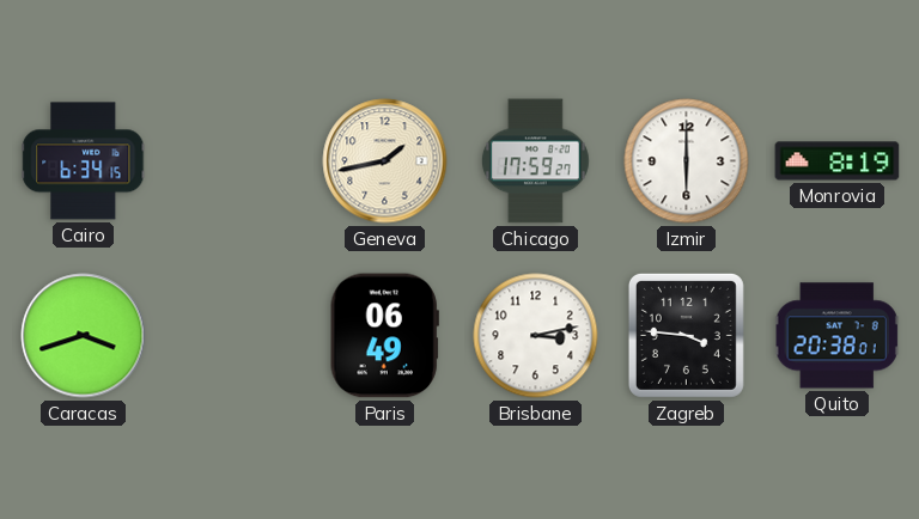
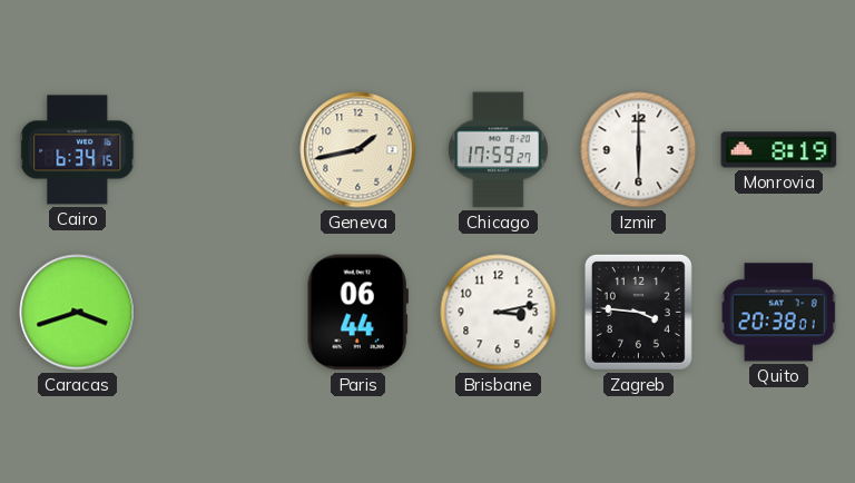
Paris: 06:49 -> 06:44
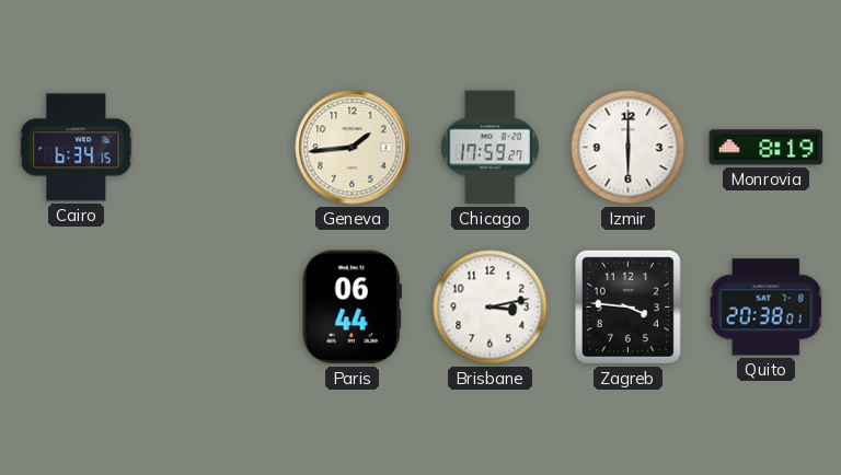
Geneva: 1:43 -> 1:44
Caracas: 3:42 -> none
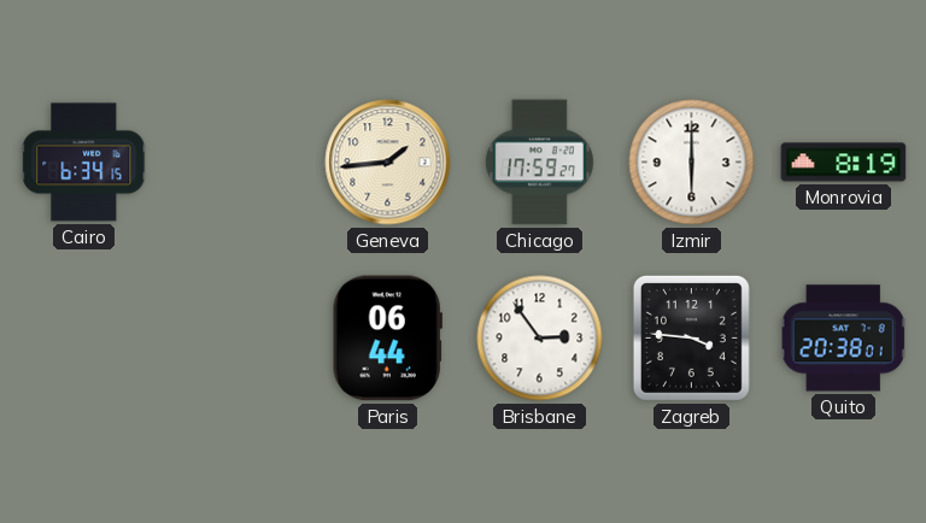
Brisbane: 3:13 -> 2:54
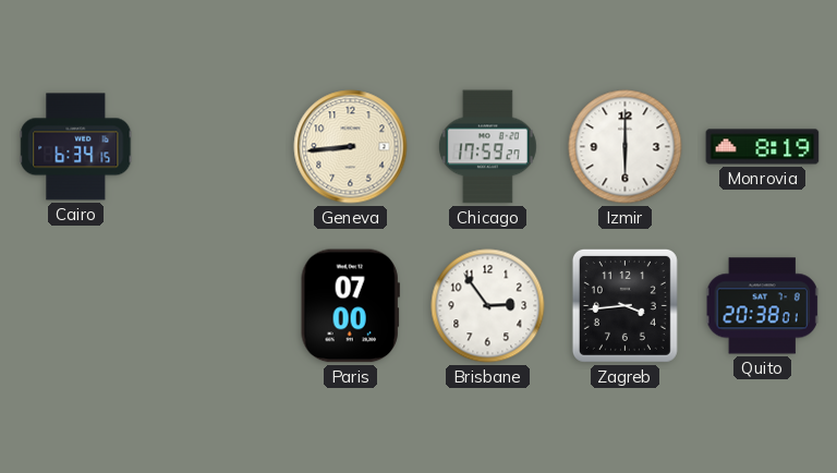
Geneva: 1:44 -> 8:44
Paris: 06:44 -> 07:00
Zagreb: 3:46 -> 3:44
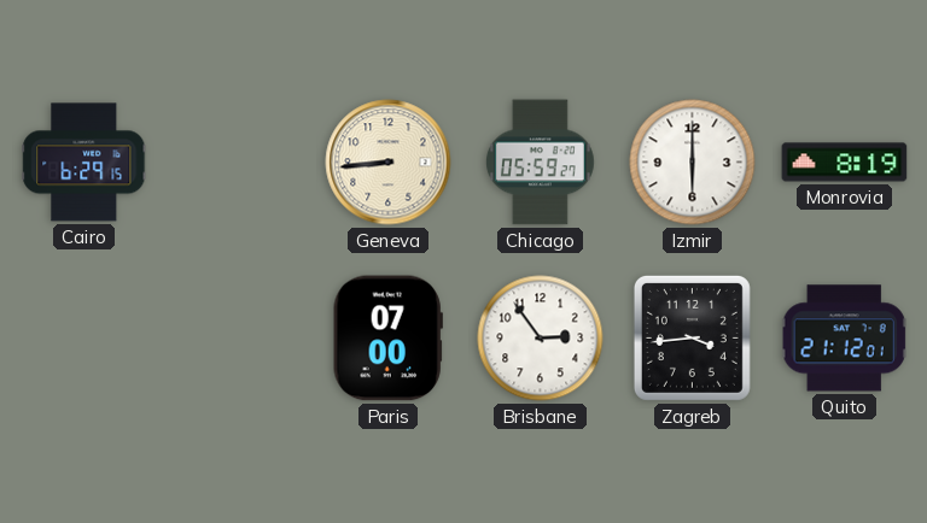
Cairo: 6:34 -> 6:29
Chicago: 17:59 -> 05:59
Quito: 20:38 -> 21:12
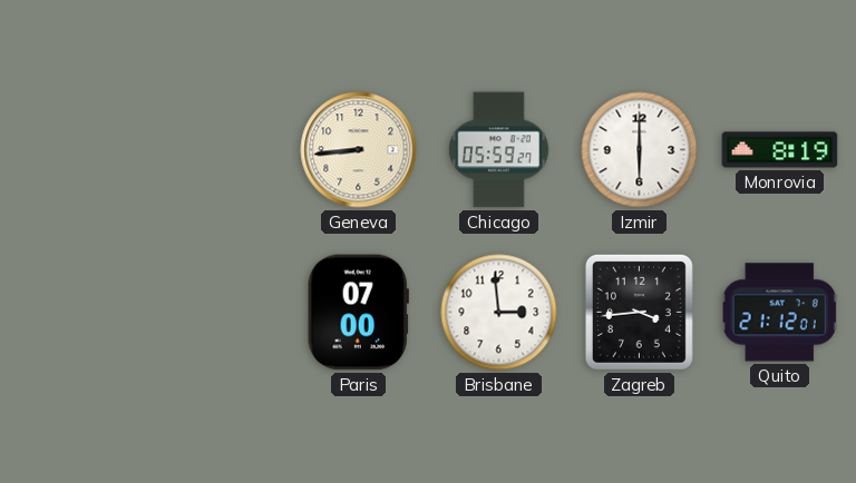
Cairo: 6:29 -> none
Brisbane: 2:54 -> 2:59
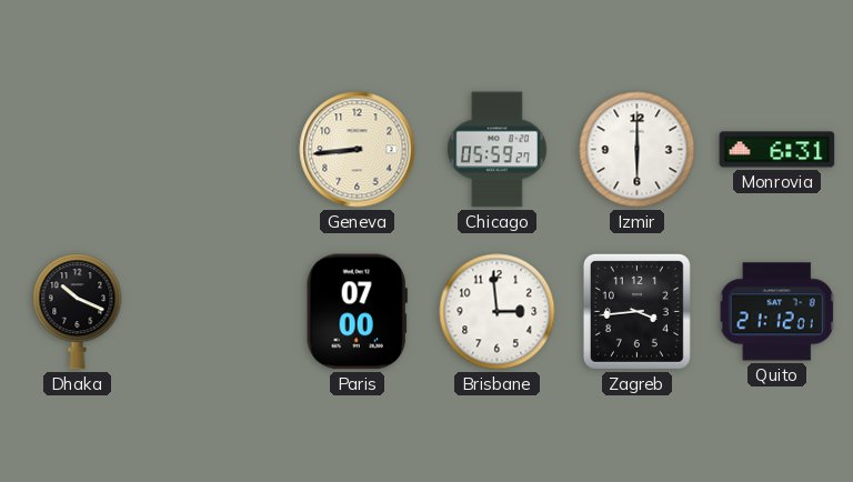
Monrovia: 8:19 -> 6:31
Dhaka: none -> 10:19
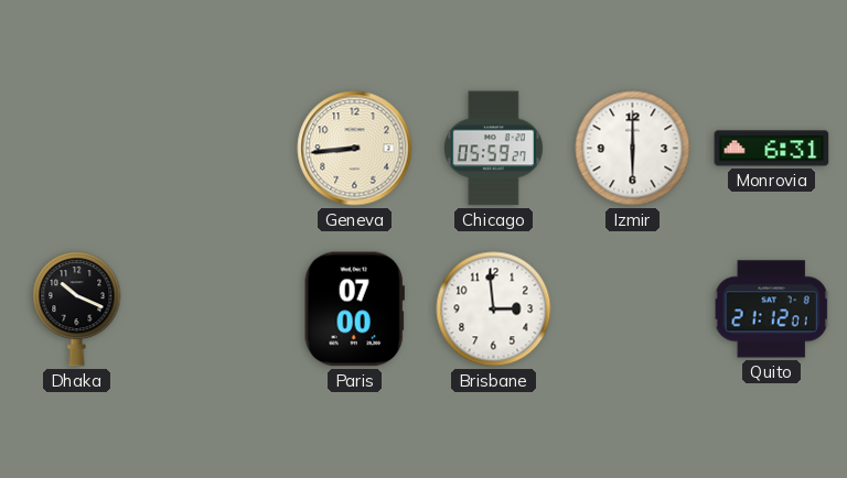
Zagreb: 3:44 -> none
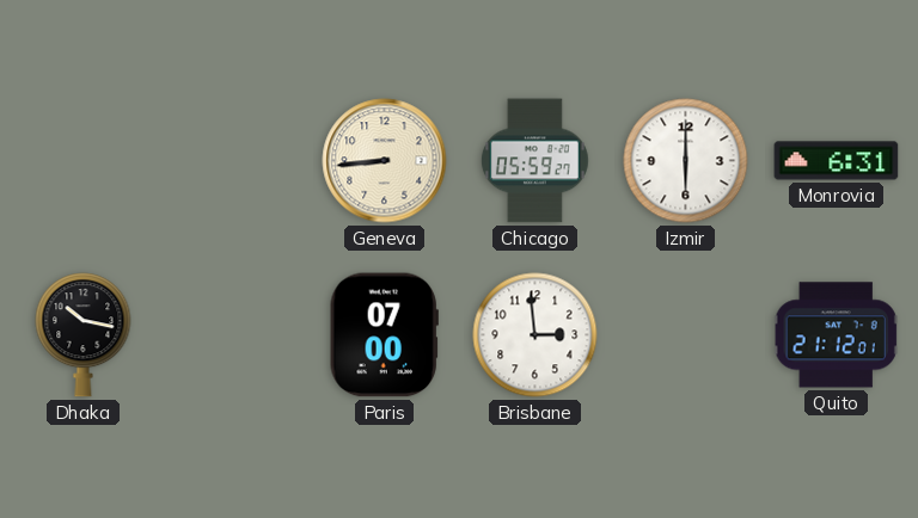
Dhaka: 10:19 -> 10:17
